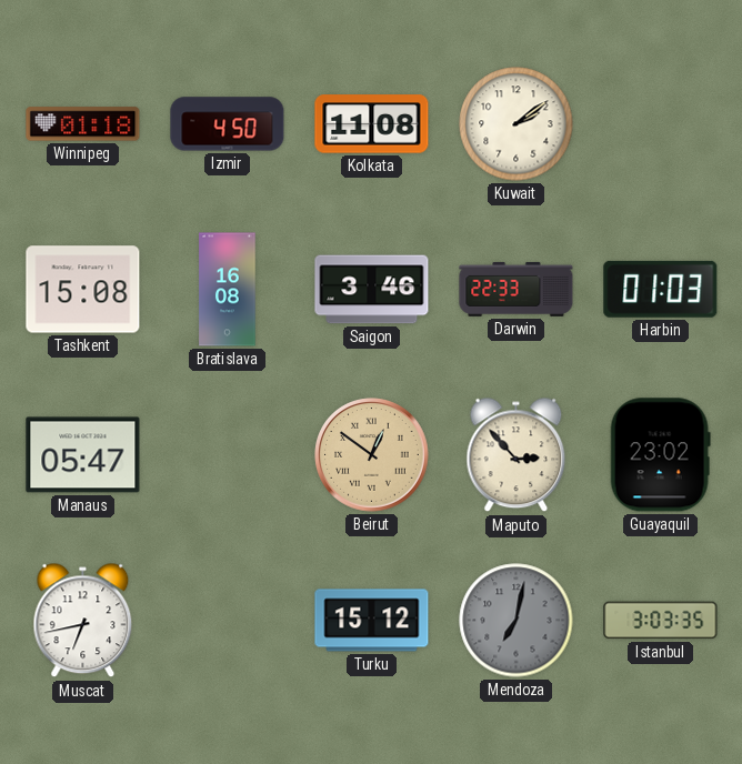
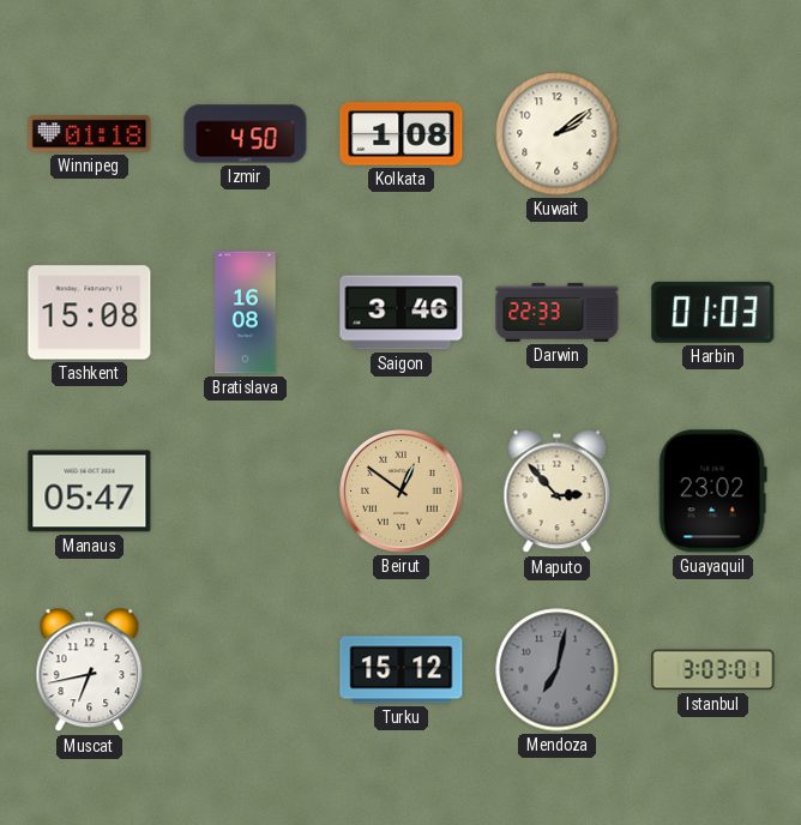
Kolkata: 11:08 -> 1:08
Istanbul: 3:03:35 -> 3:03:01
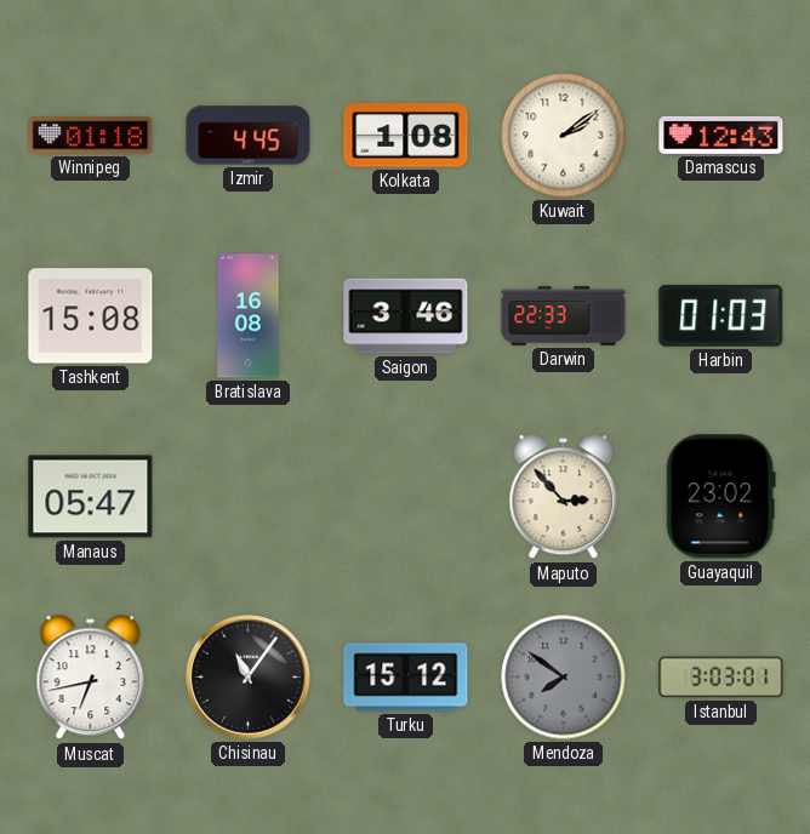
Izmir: 4:50 -> 4:45
Damascus: none -> 12:43
Beirut: 12:51 -> none
Chisinau: none -> 11:06
Mendoza: 7:02 -> 7:51
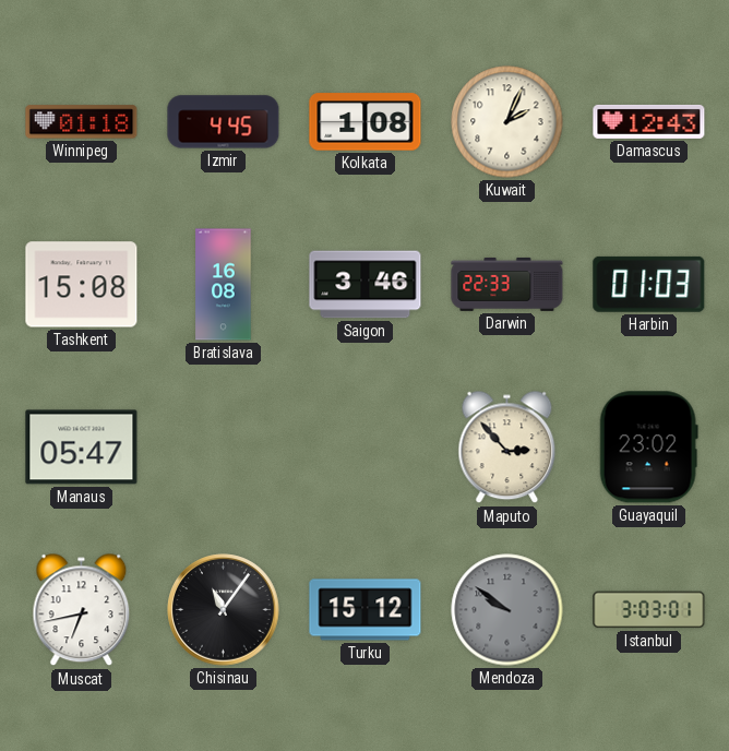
Kuwait: 2:09 -> 2:04
Mendoza: 7:51 -> 9:51
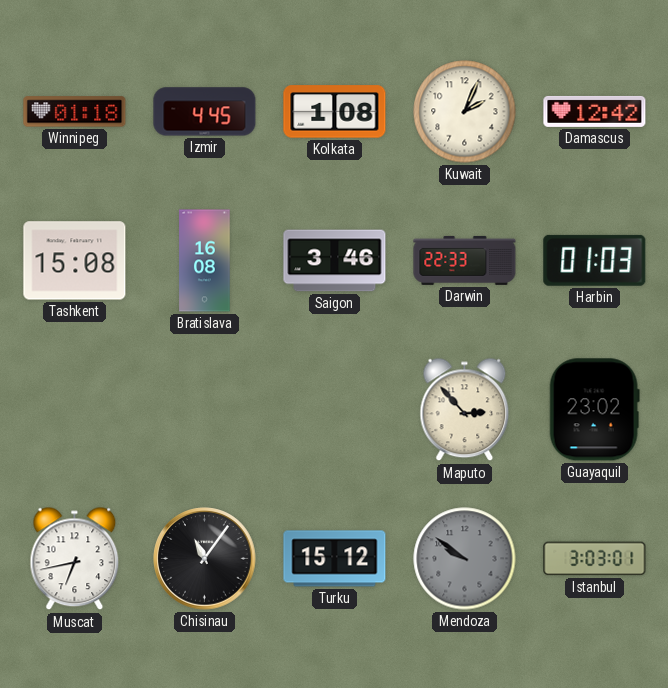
Damascus: 12:43 -> 12:42
Manaus: 05:47 -> none
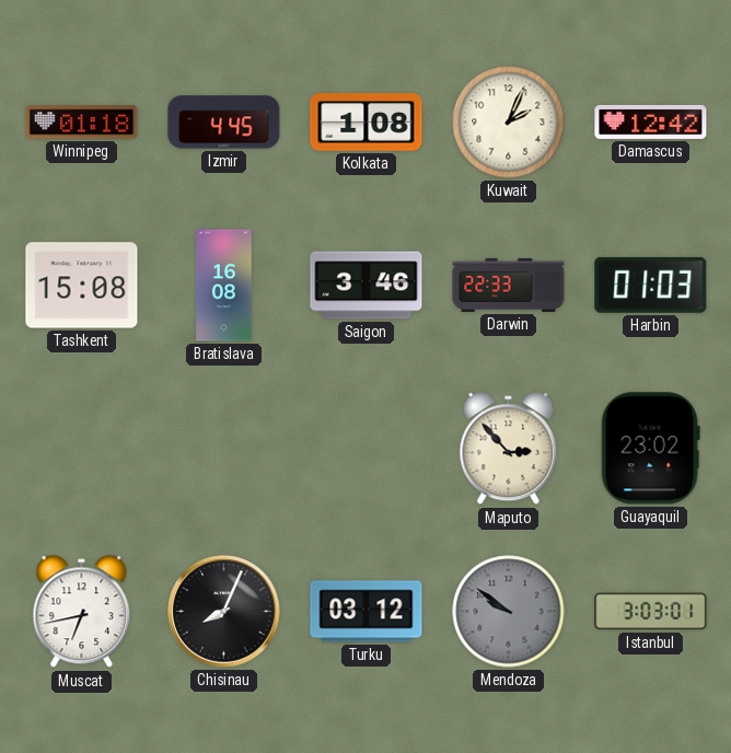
Chisinau: 11:06 -> 8:04
Turku: 15:12 -> 03:12
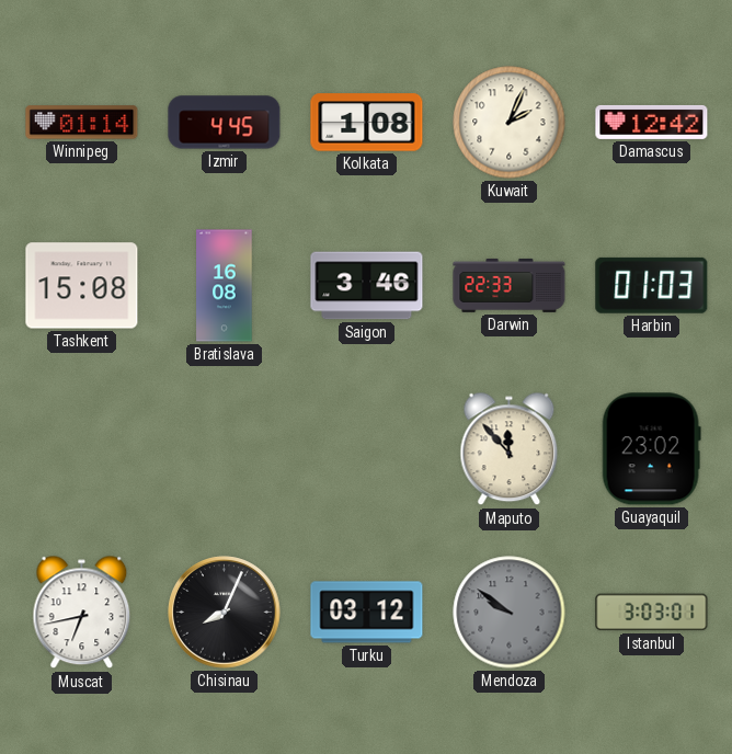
Winnipeg: 01:18 -> 01:14
Maputo: 2:53 -> 11:53
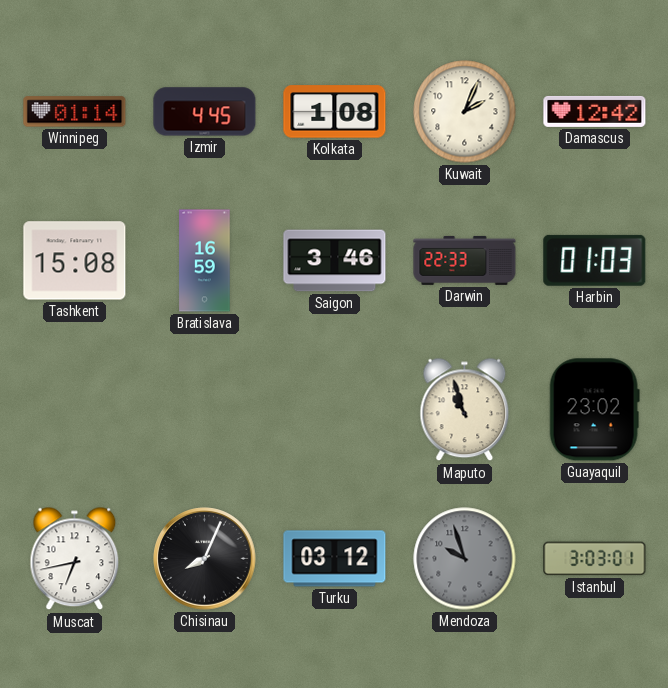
Bratislava: 16:08 -> 16:59
Maputo: 11:53 -> 10:57
Mendoza: 9:51 -> 9:57
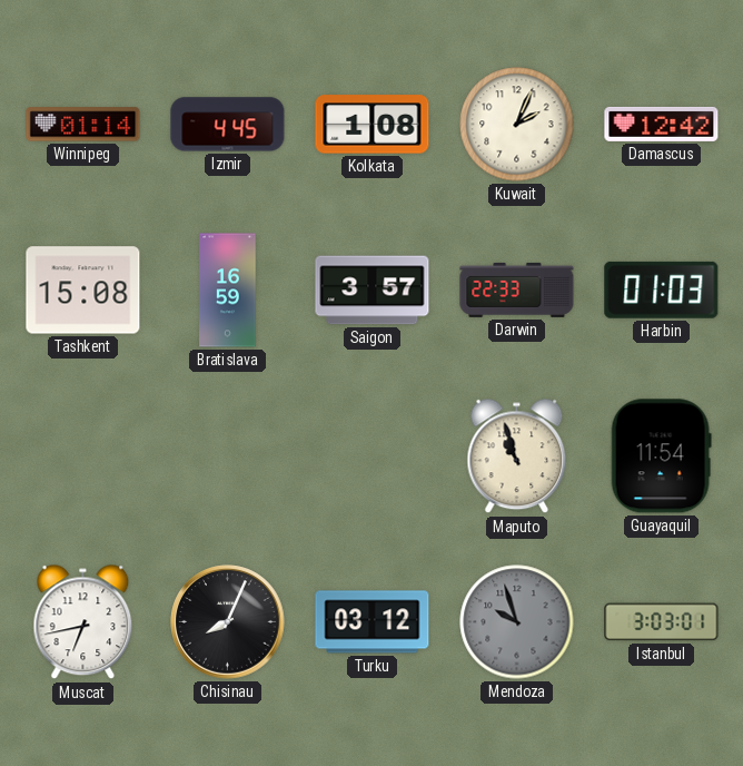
Saigon: 3:46 -> 3:57
Guayaquil: 23:02 -> 11:54
